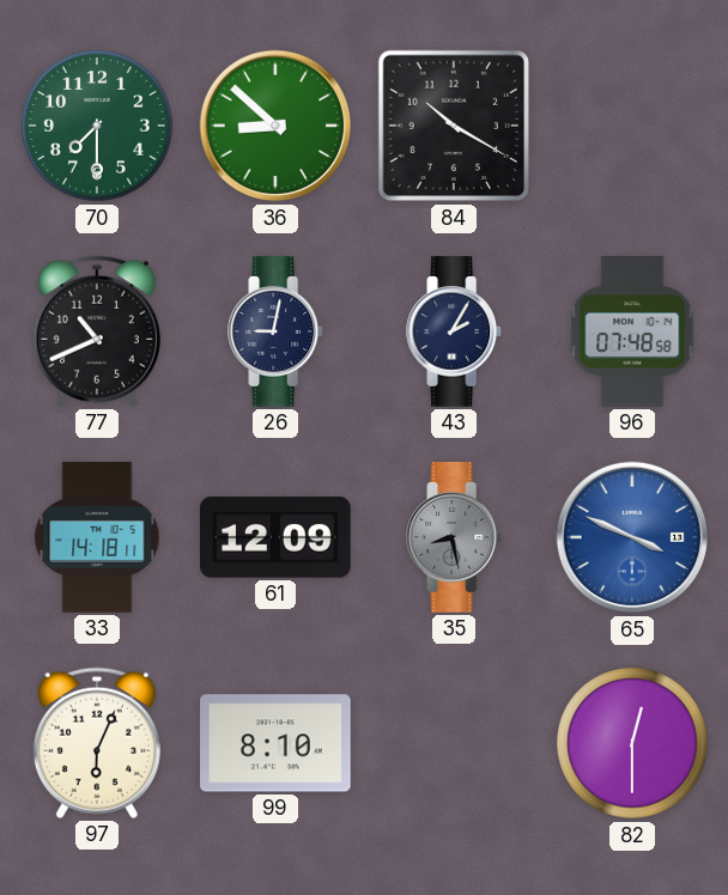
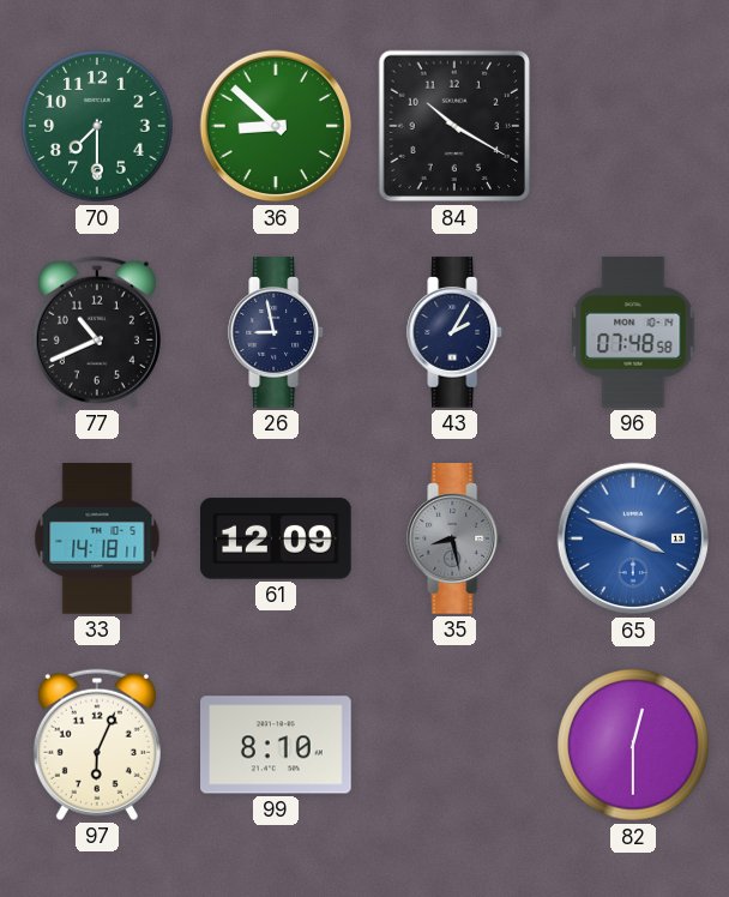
26: 9:02 -> 8:58
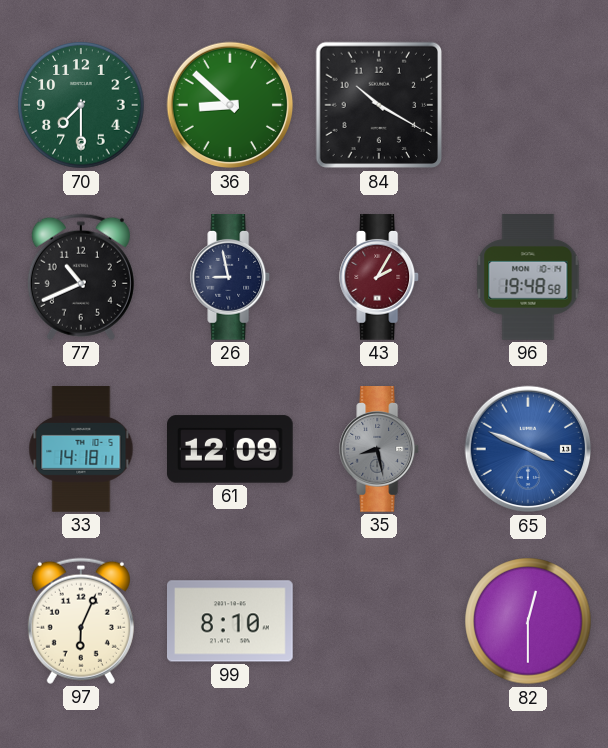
43 dial: navy -> burgundy
96: 07:48 -> 19:48
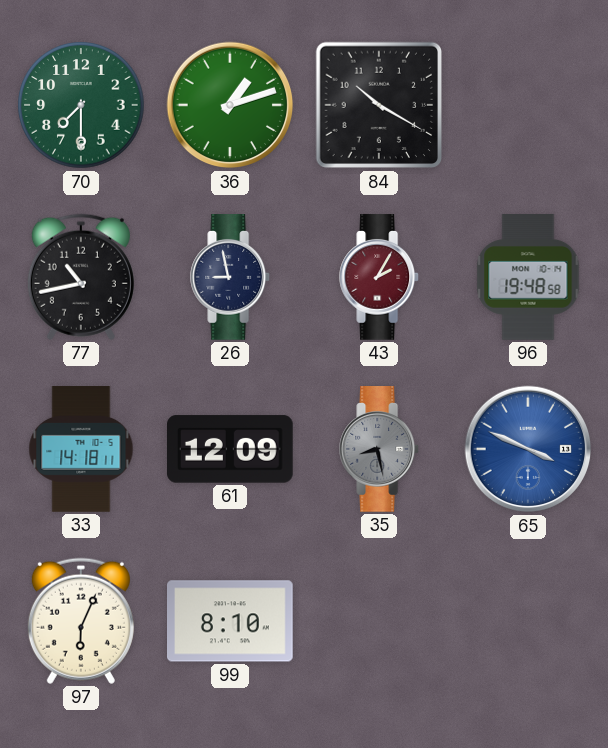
36: 8:52 -> 1:12
77: 10:41 -> 10:43
82: 12:30 -> none
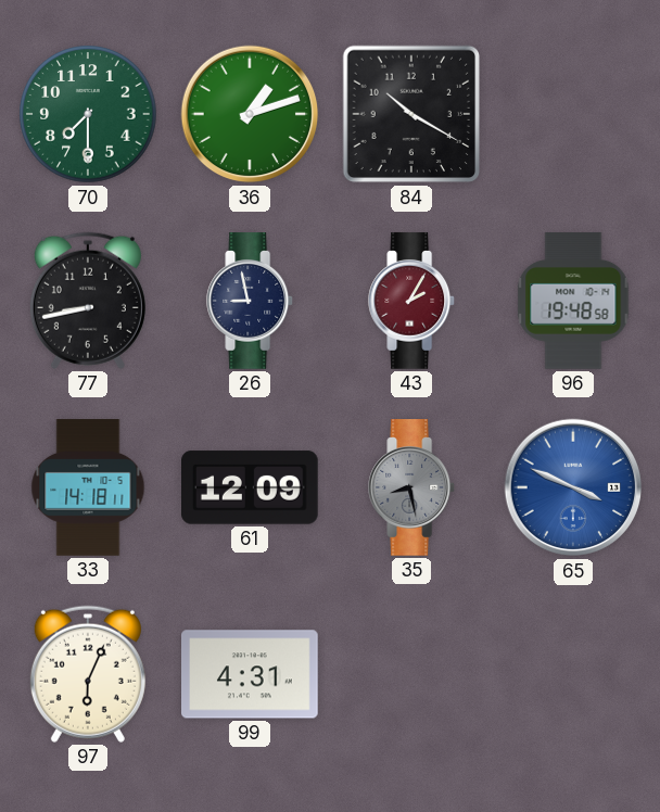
77: 10:43 -> 8:43
99: 8:10 -> 4:31
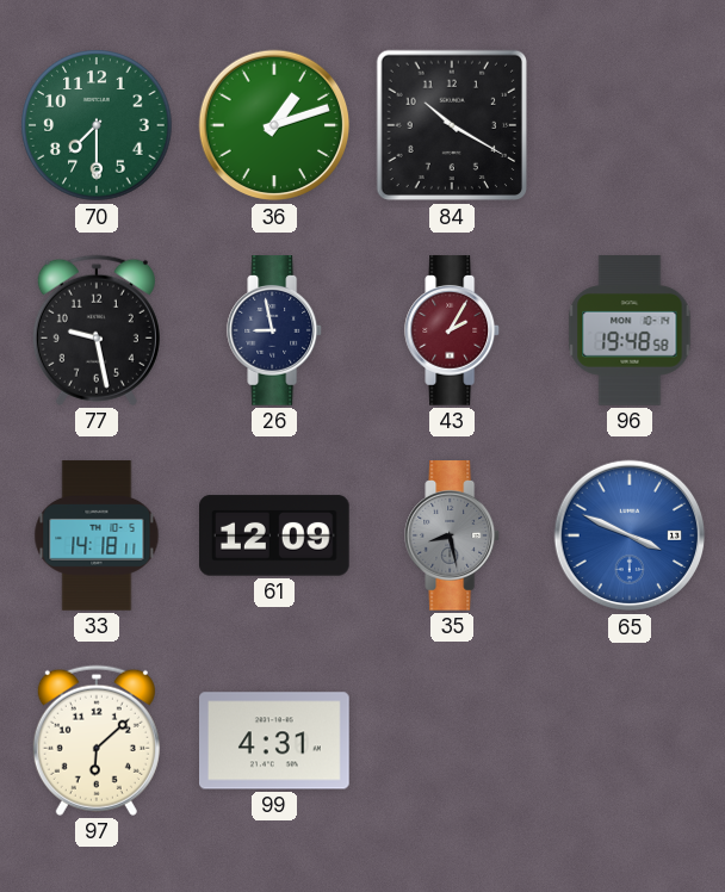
77: 8:43 -> 9:28
97: 6:04 -> 6:08
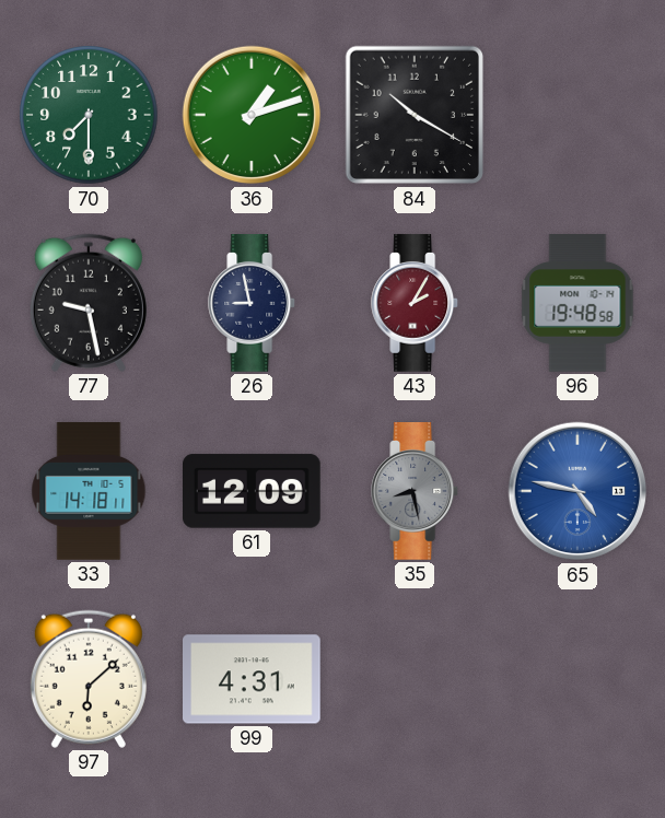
65: 3:49 -> 4:47
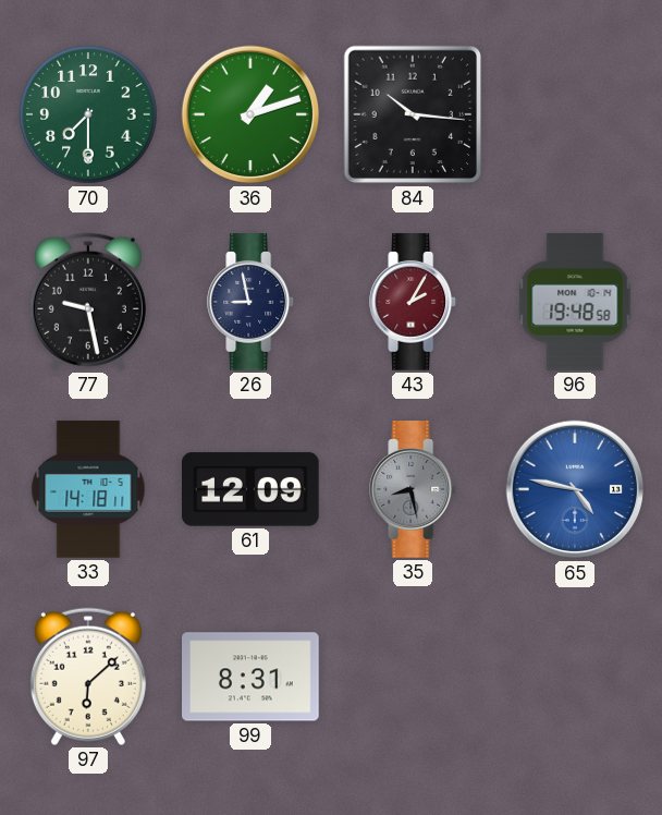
84: 10:20 -> 10:16
99: 4:31 -> 8:31
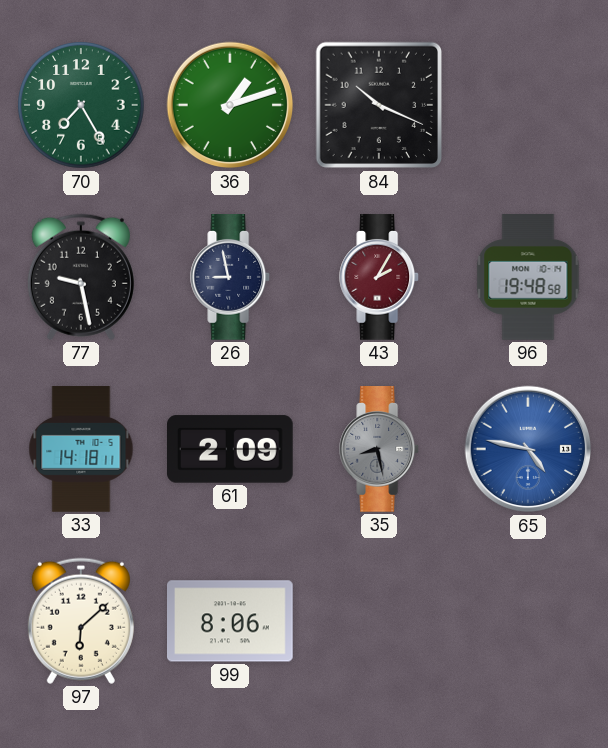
70: 7:30 -> 7:25
84: 10:16 -> 10:19
61: 12:09 -> 2:09
99: 8:31 -> 8:06
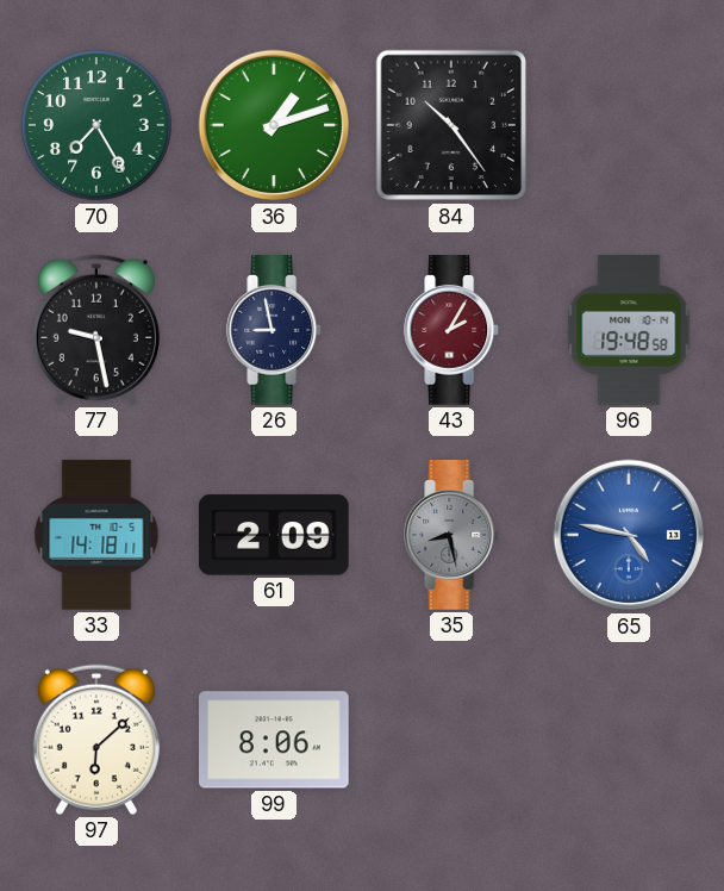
84: 10:19 -> 10:24
